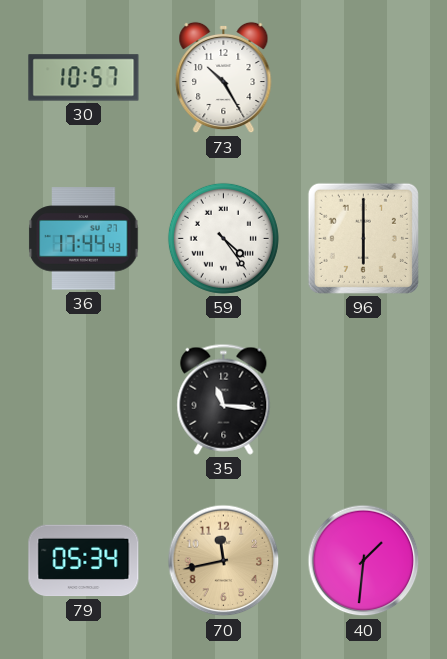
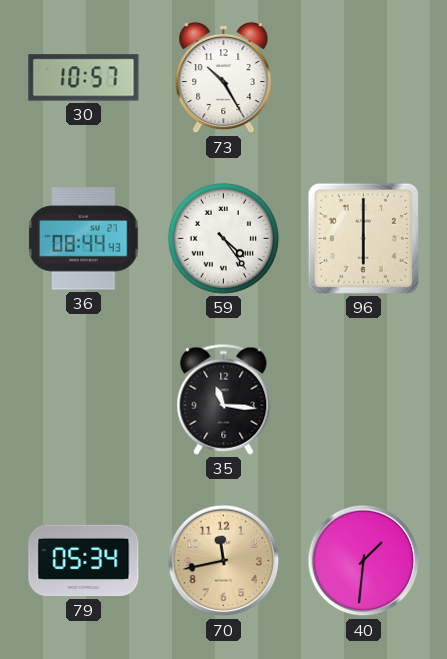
36: 17:44 -> 08:44
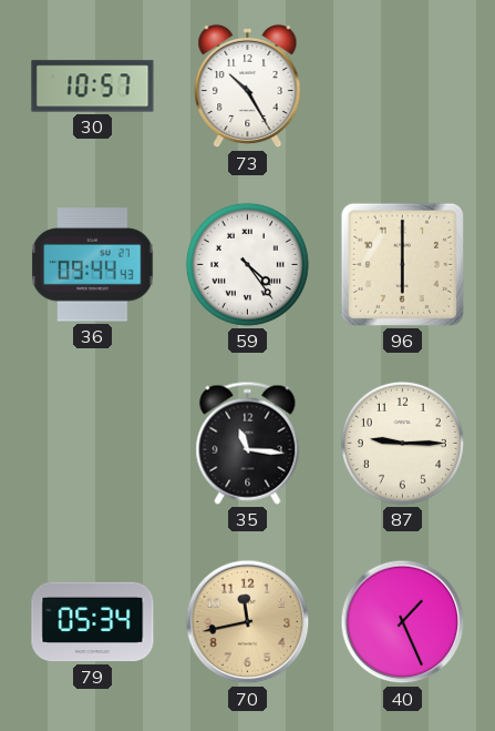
36: 08:44 -> 09:44
87: none -> 9:15
40: 1:31 -> 1:26
